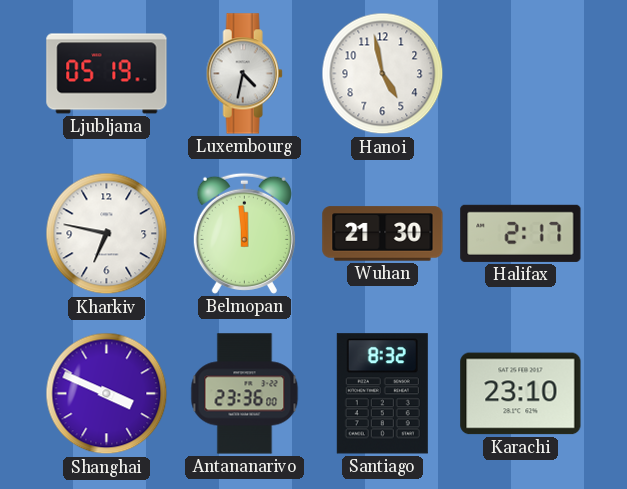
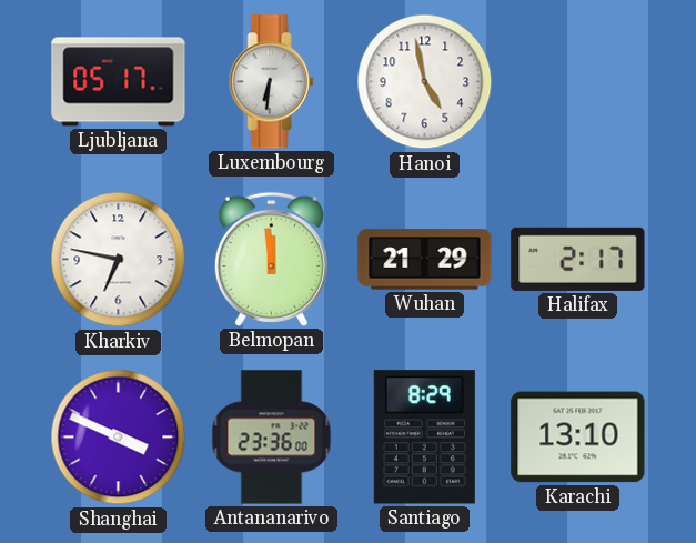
Ljubljana: 05:19 -> 05:17
Luxembourg: 4:32 -> 6:31
Wuhan: 21:30 -> 21:29
Santiago: 8:32 -> 8:29
Karachi: 23:10 -> 13:10
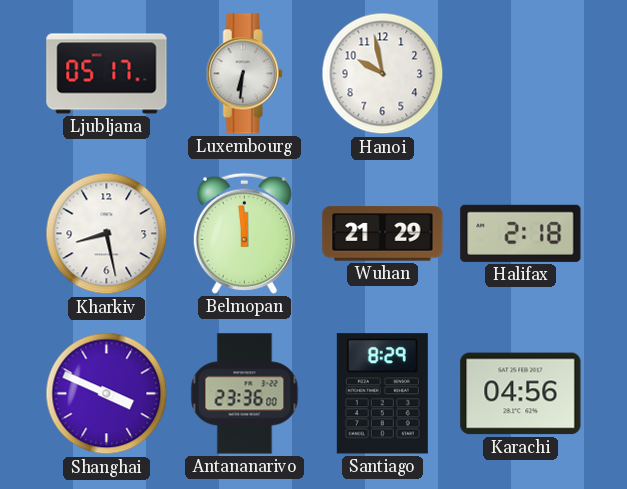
Hanoi: 4:58 -> 9:58
Kharkiv: 6:47 -> 8:28
Halifax: 2:17 -> 2:18
Karachi: 13:10 -> 04:56
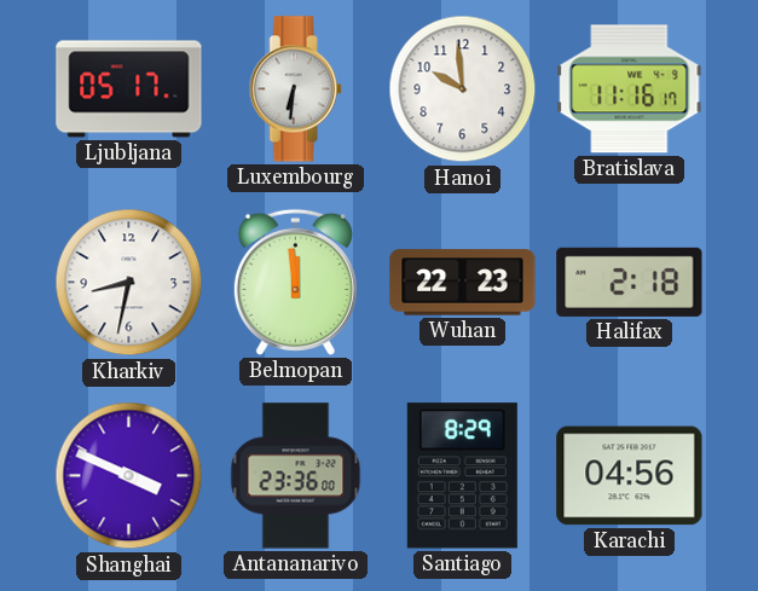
Hanoi: 9:58 -> 9:59
Bratislava: none -> 11:16
Kharkiv: 8:28 -> 8:32
Wuhan: 21:29 -> 22:23
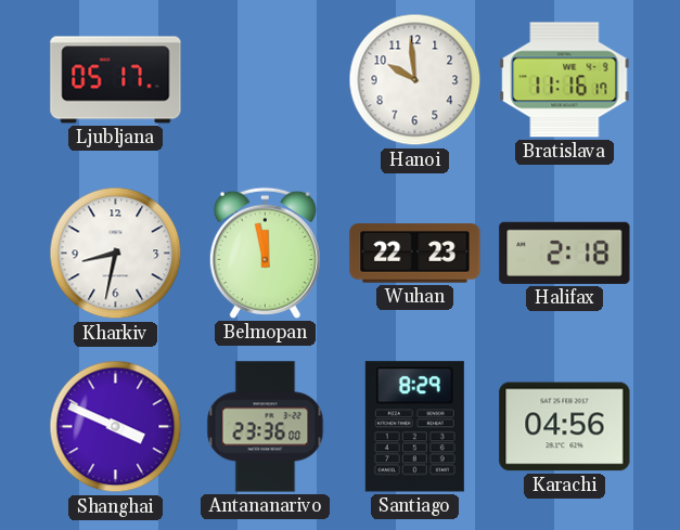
Luxembourg: 6:31 -> none
Belmopan: 11:59 -> 11:58
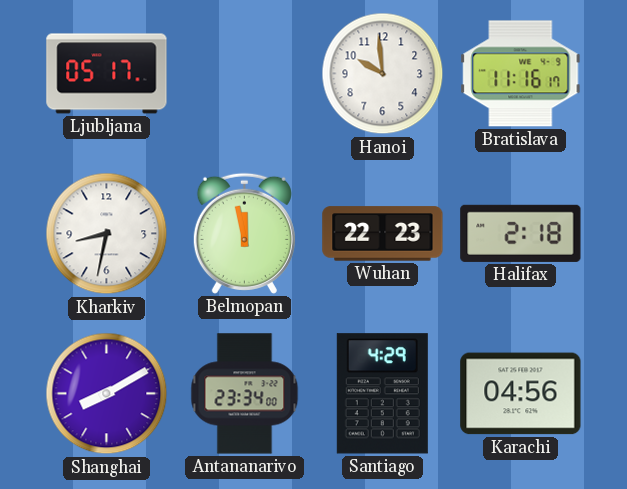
Shanghai: 3:49 -> 8:10
Antananarivo: 23:36 -> 23:34
Santiago: 8:29 -> 4:29
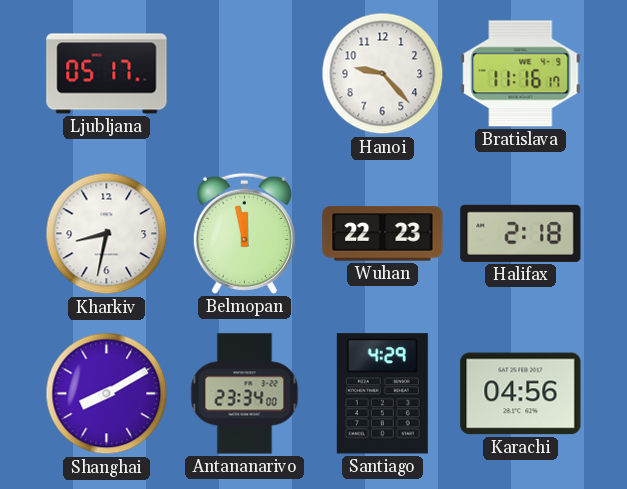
Hanoi: 9:59 -> 9:23
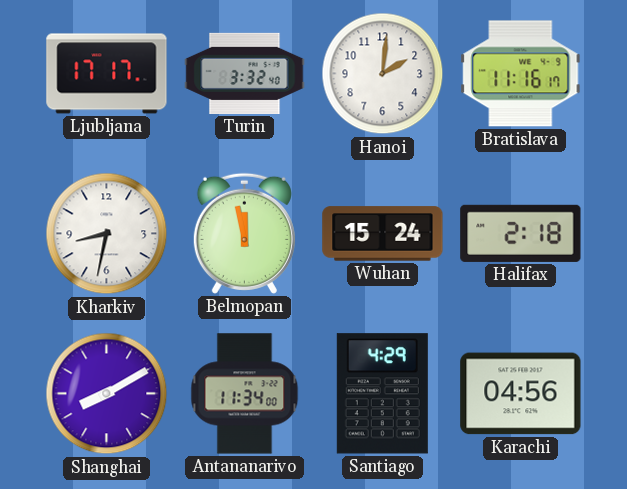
Ljubljana: 05:17 -> 17:17
Turin: none -> 3:32
Hanoi: 9:23 -> 2:01
Wuhan: 22:23 -> 15:24
Antananarivo: 23:34 -> 11:34
